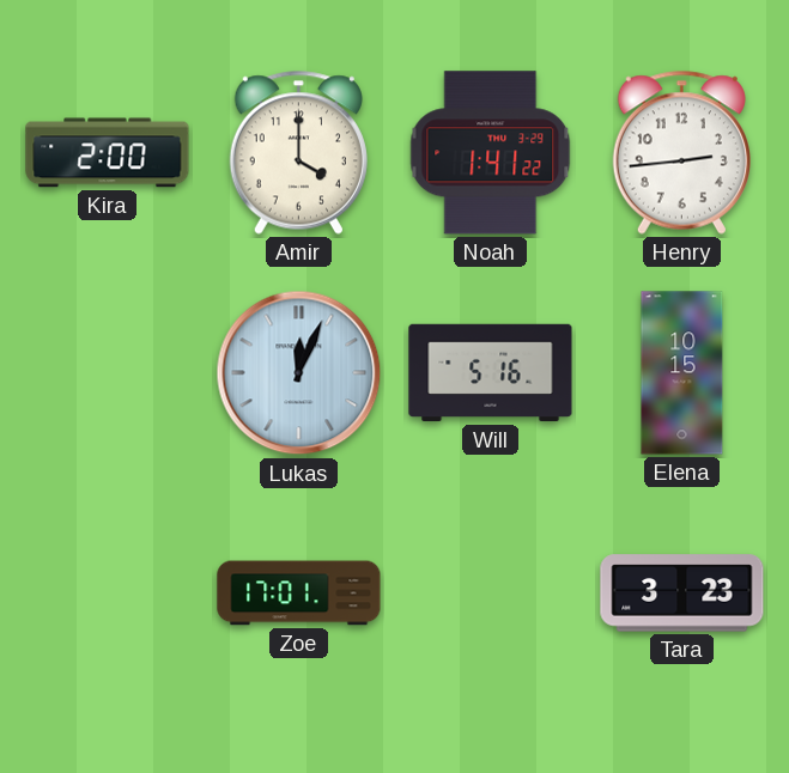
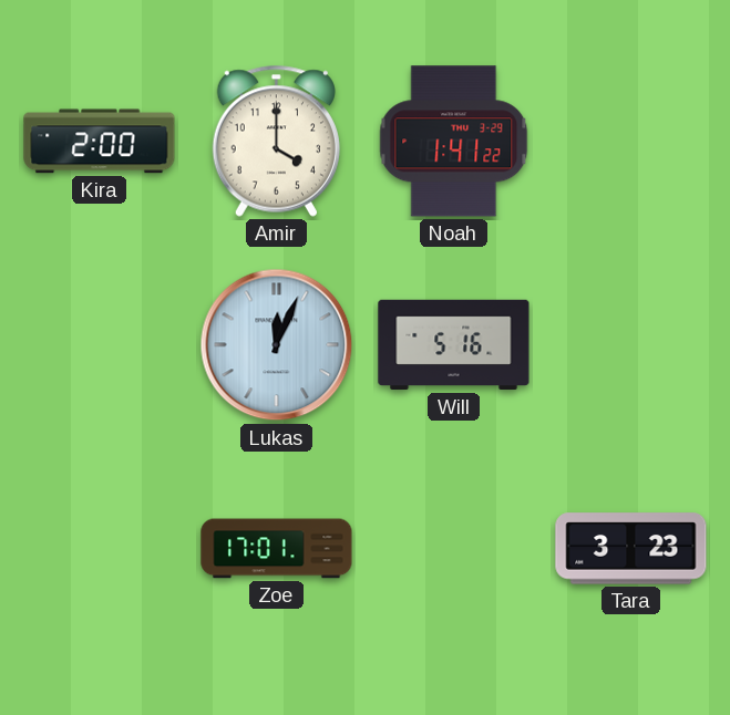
Henry: 2:44 -> none
Elena: 10:15 -> none
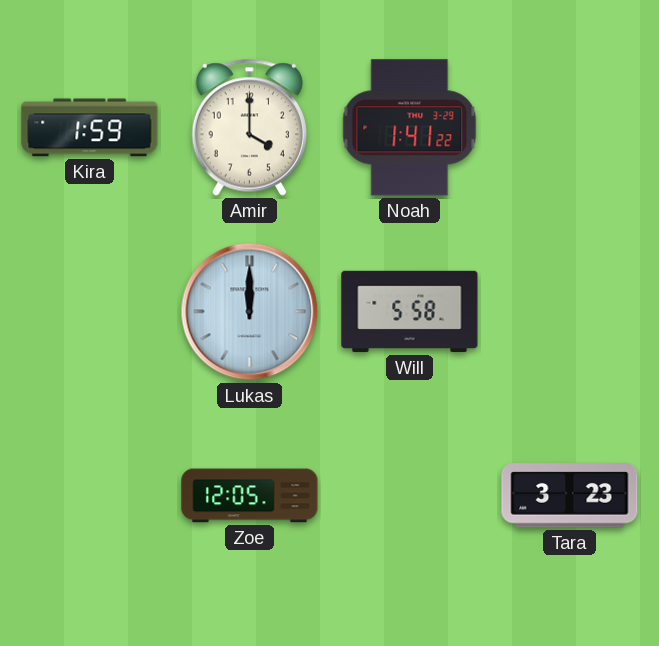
Kira: 2:00 -> 1:59
Lukas: 12:04 -> 12:00
Will: 5:16 -> 5:58
Zoe: 17:01 -> 12:05
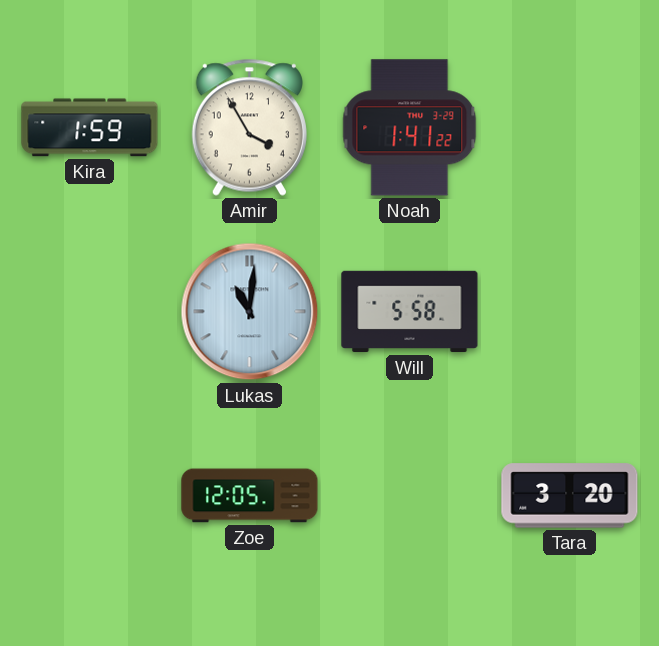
Amir: 4:00 -> 3:55
Lukas: 12:00 -> 11:01
Tara: 3:23 -> 3:20
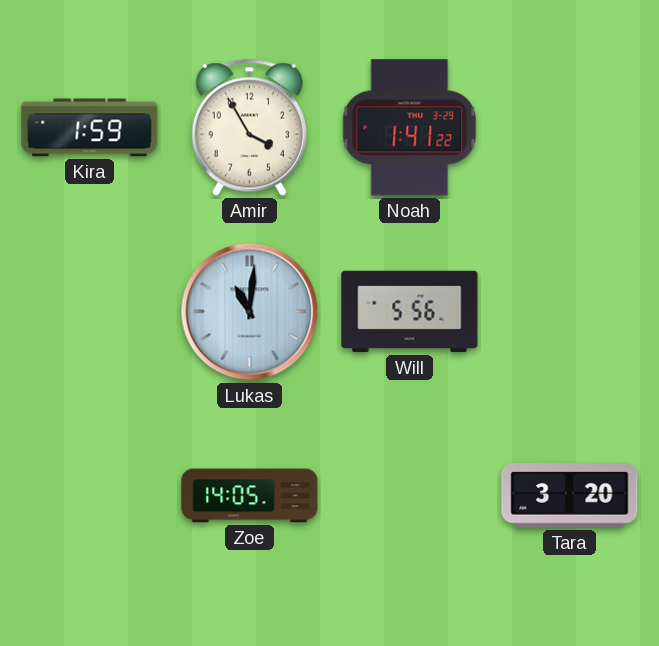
Will: 5:58 -> 5:56
Zoe: 12:05 -> 14:05
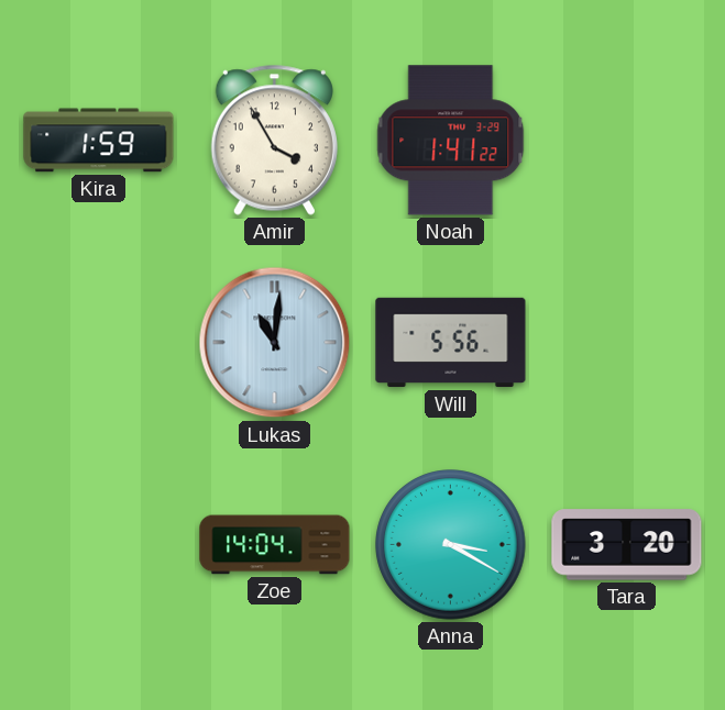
Zoe: 14:05 -> 14:04
Anna: none -> 3:20
